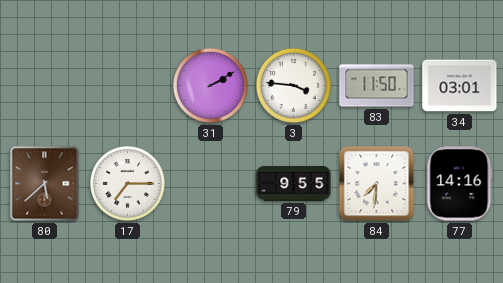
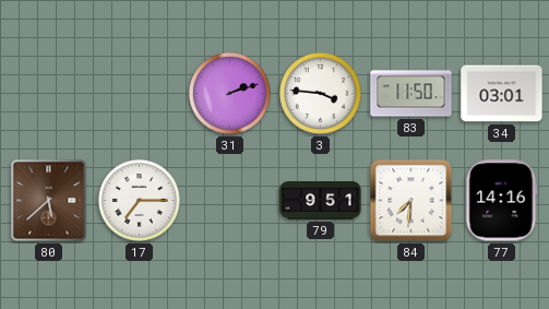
31: 2:10 -> 2:12
79: 9:55 -> 9:51
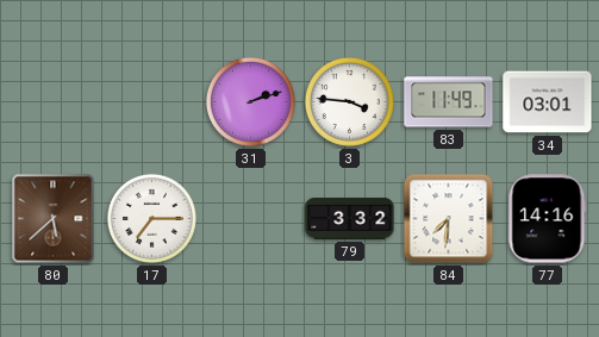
83: 11:50 -> 11:49
79: 9:51 -> 3:32
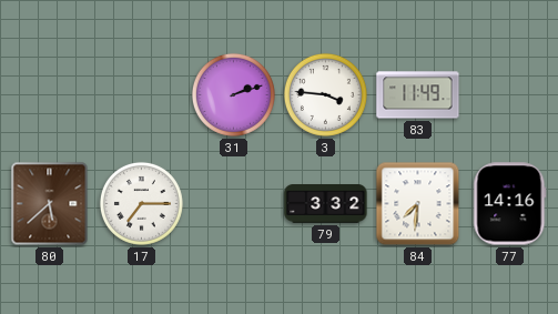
34: 03:01 -> none
